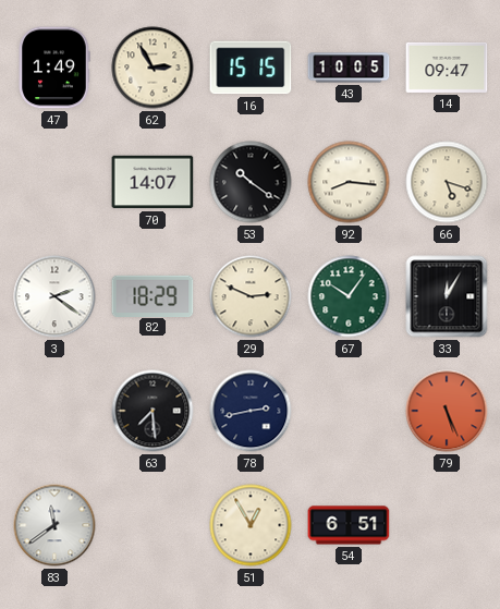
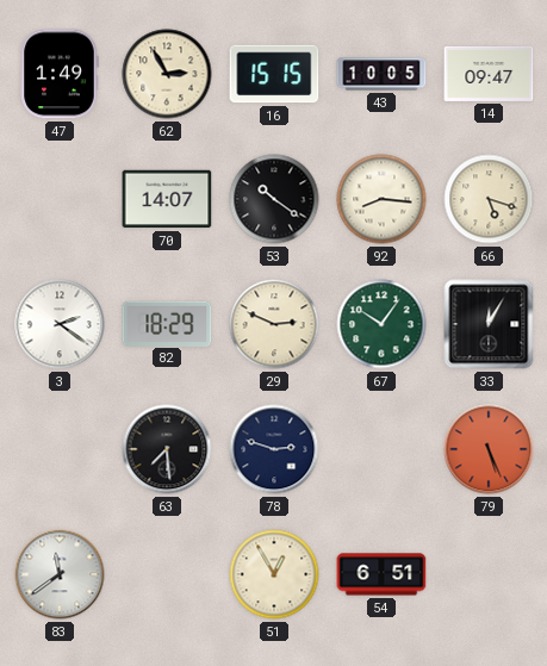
78: 2:43 -> 2:48
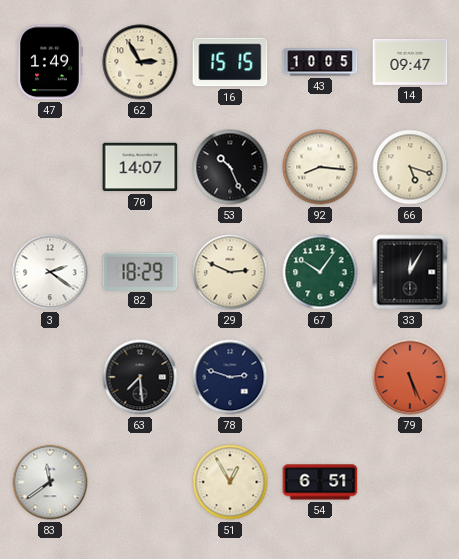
53: 10:21 -> 10:26
